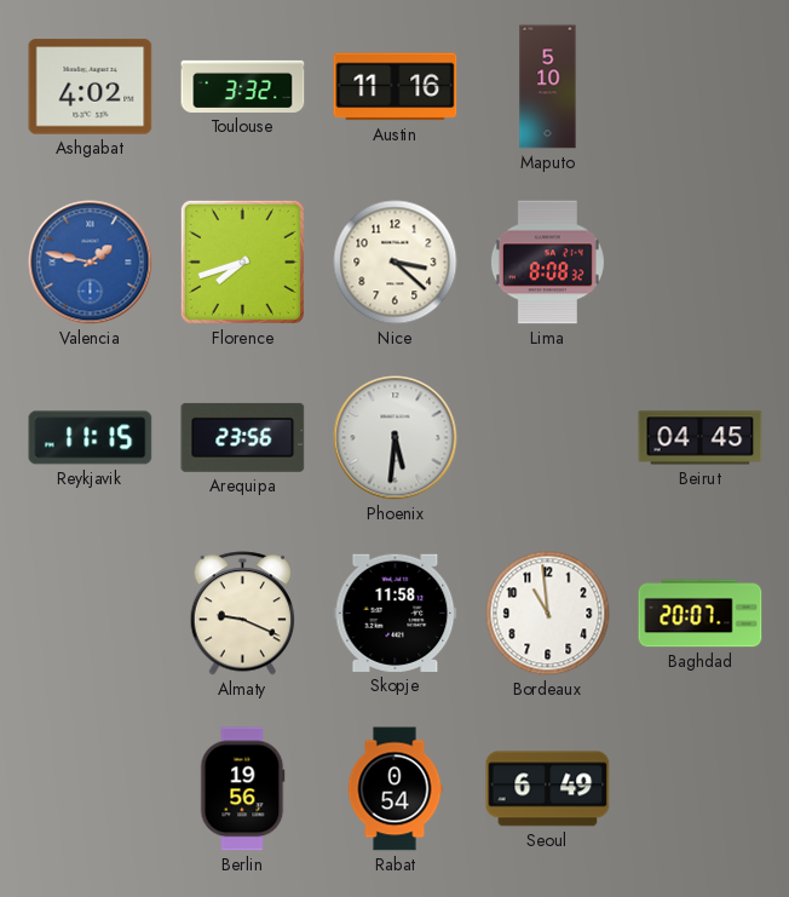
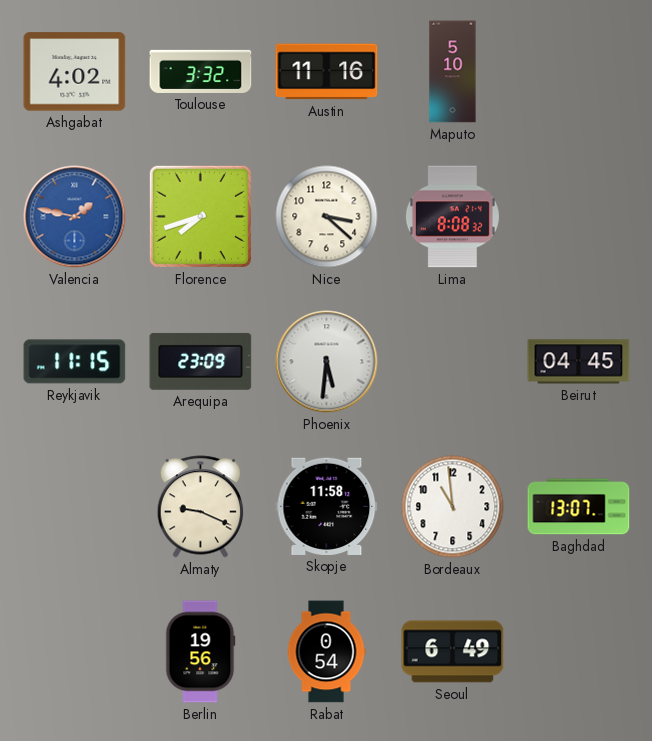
Arequipa: 23:56 -> 23:09
Baghdad: 20:07 -> 13:07
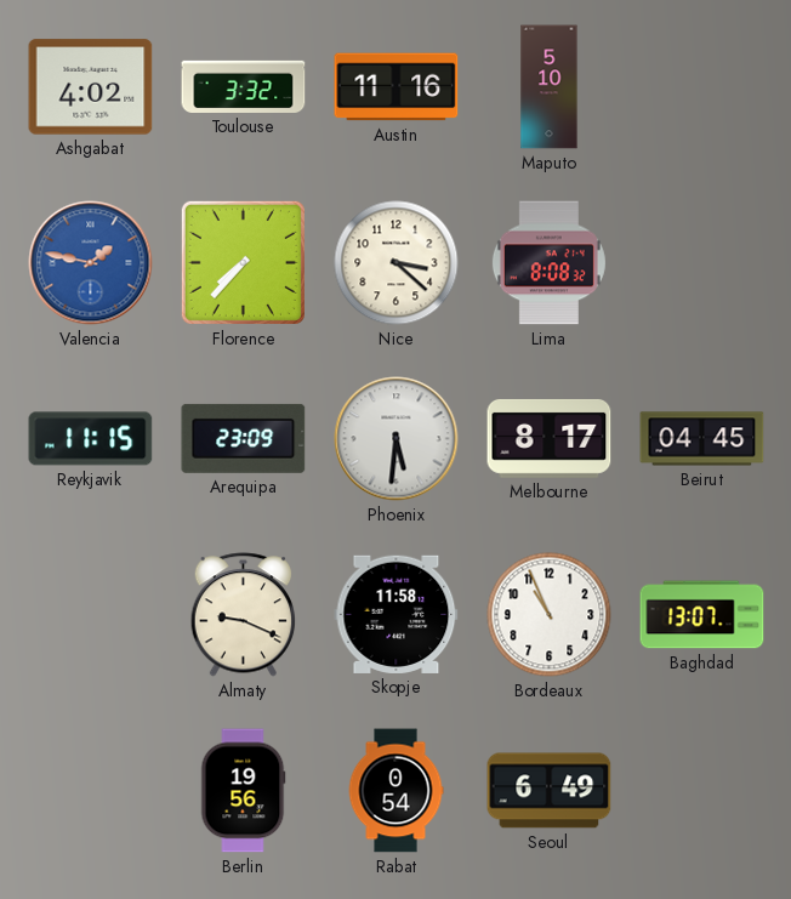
Florence: 7:42 -> 7:37
Melbourne: none -> 8:17
Bordeaux: 10:59 -> 10:56
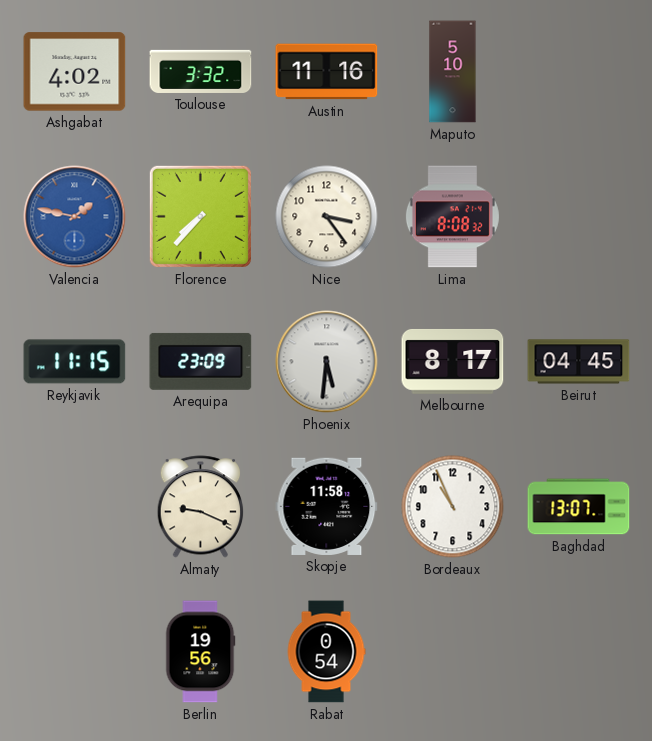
Nice: 3:22 -> 3:24
Seoul: 6:49 -> none
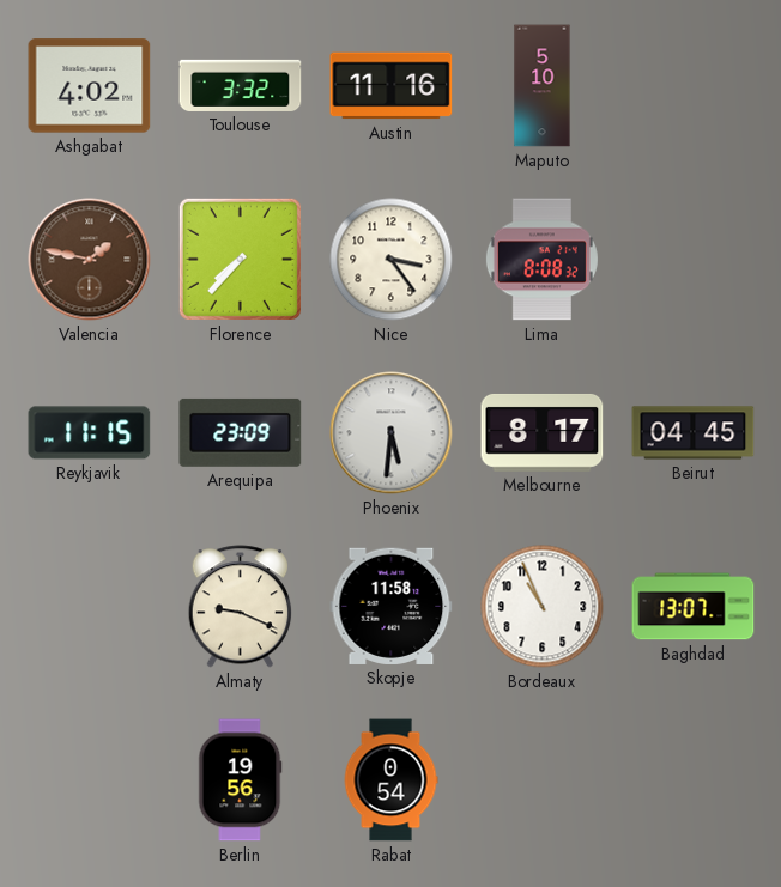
Valencia dial: blue -> brown
